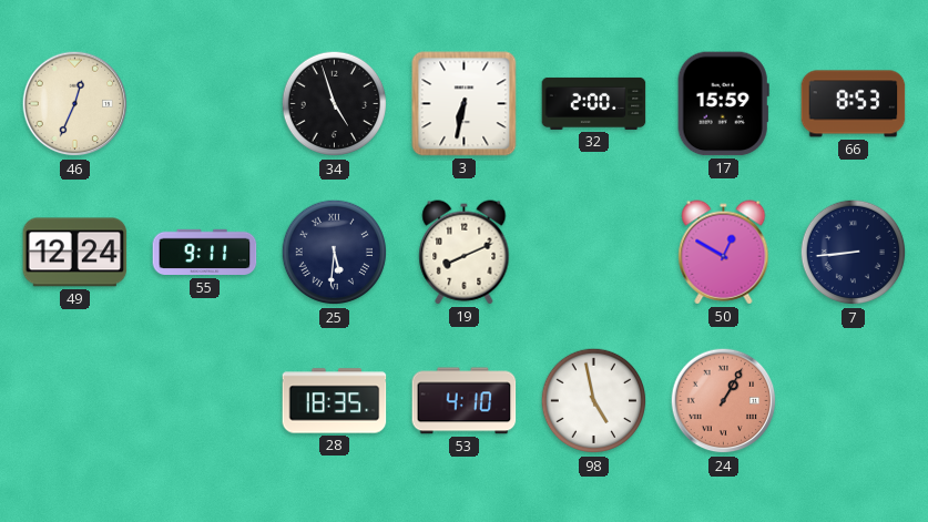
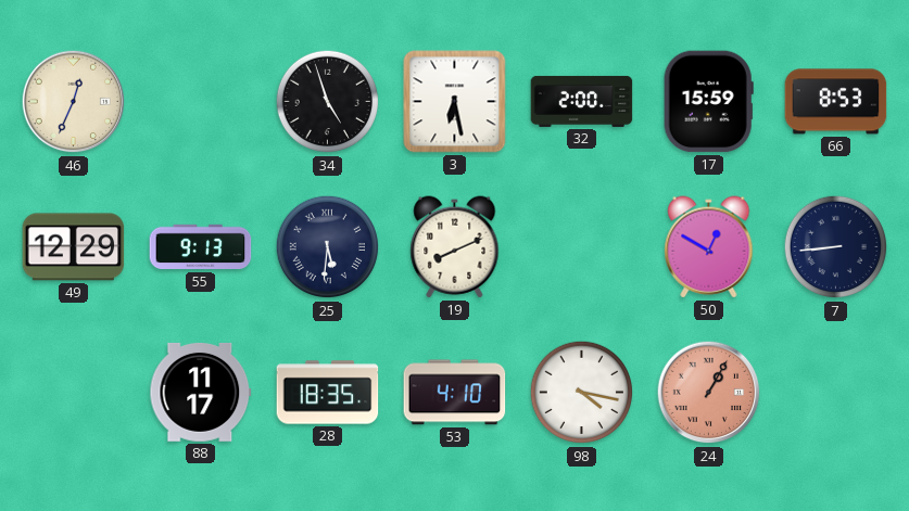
3: 6:32 -> 6:28
49: 12:24 -> 12:29
55: 9:11 -> 9:13
88: none -> 11:17
98: 4:58 -> 4:17
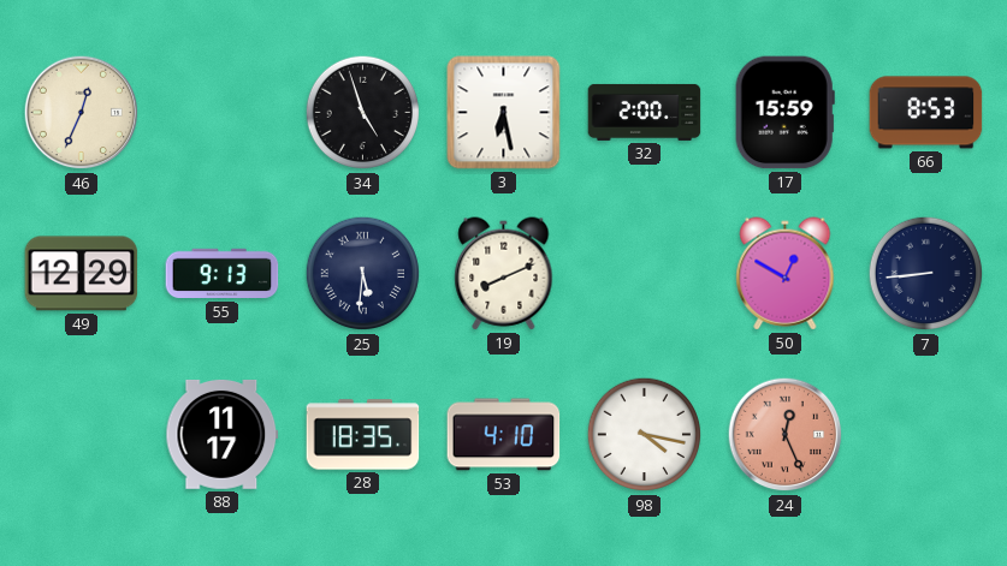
24: 1:05 -> 12:26
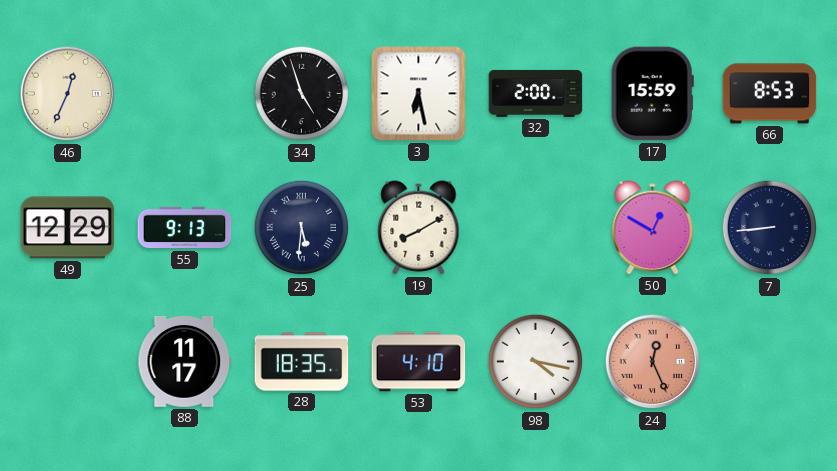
19: 8:11 -> 8:10
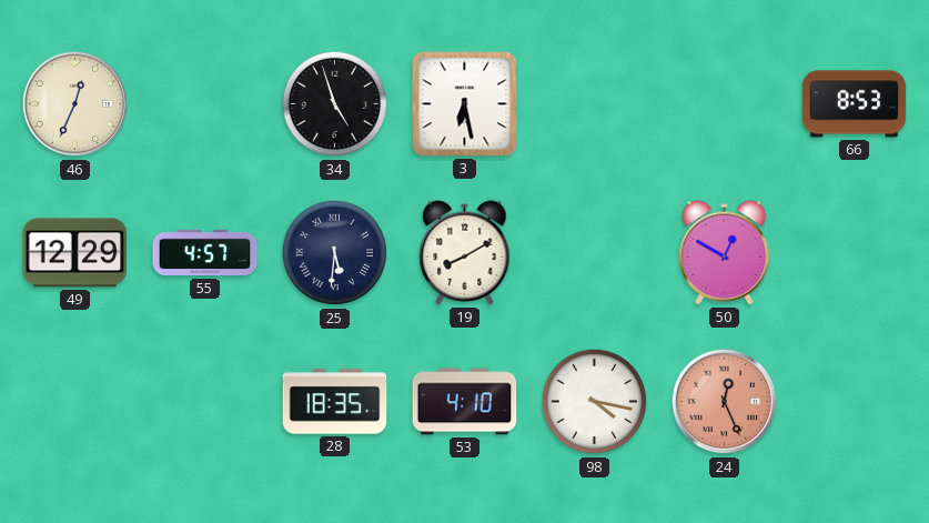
32: 2:00 -> none
17: 15:59 -> none
55: 9:13 -> 4:57
7: 8:44 -> none
88: 11:17 -> none
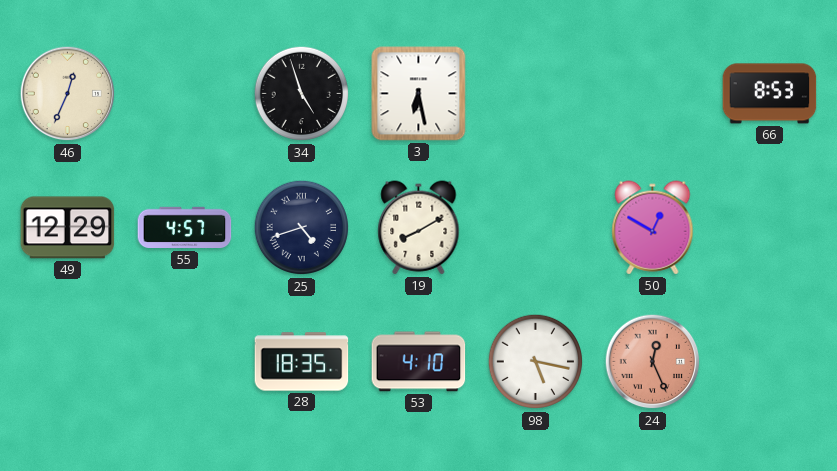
25: 5:31 -> 4:42
98: 4:17 -> 5:17
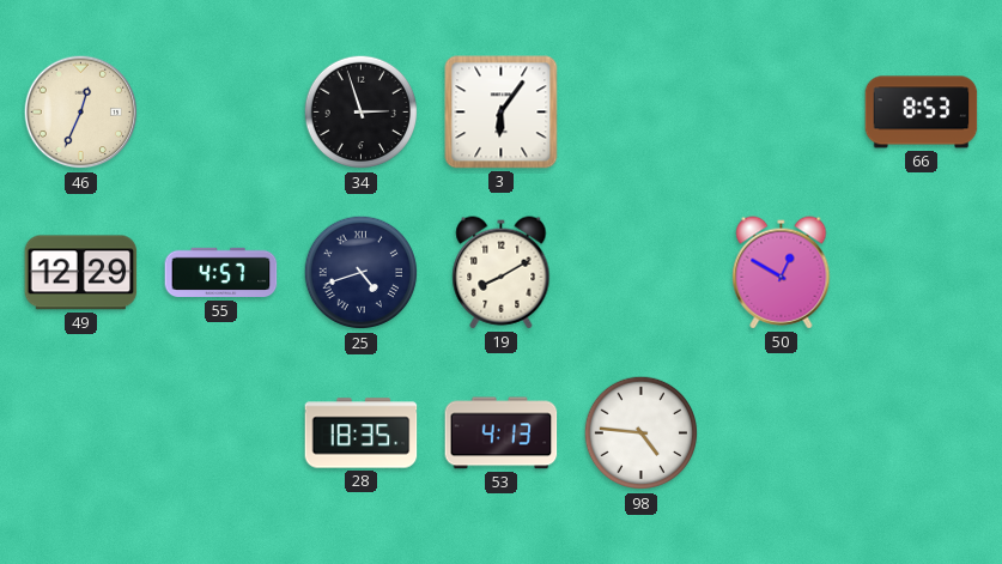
34: 4:57 -> 2:57
3: 6:28 -> 6:06
53: 4:10 -> 4:13
98: 5:17 -> 4:46
24: 12:26 -> none
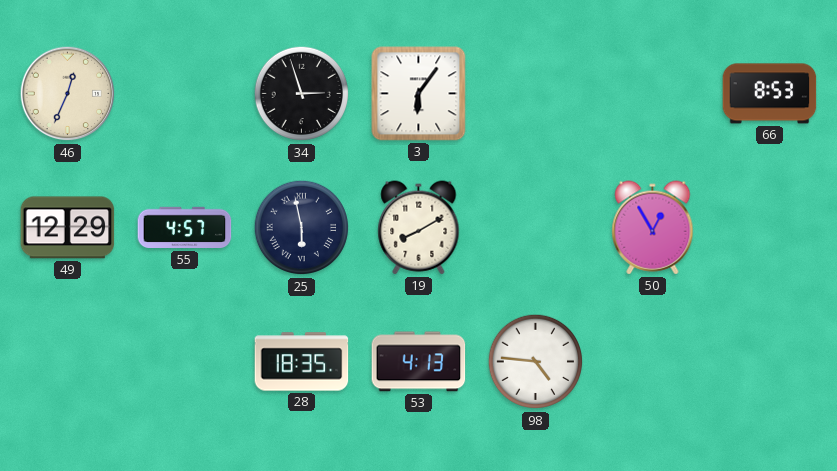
25: 4:42 -> 5:58
50: 12:50 -> 12:55
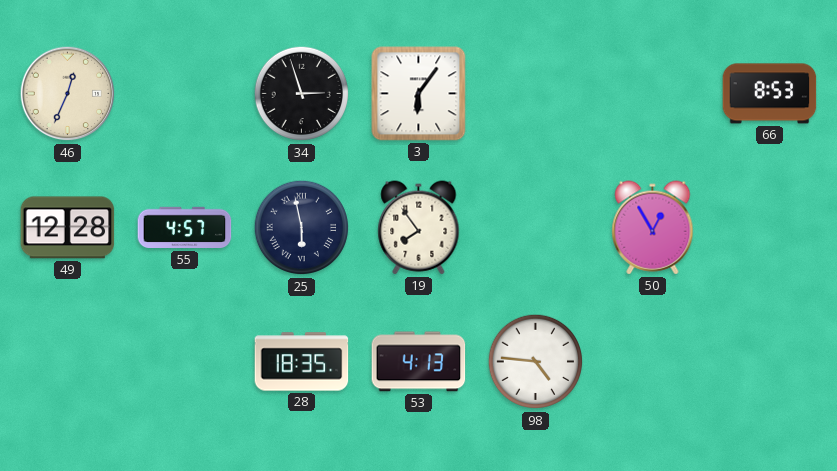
49: 12:29 -> 12:28
19: 8:10 -> 7:54
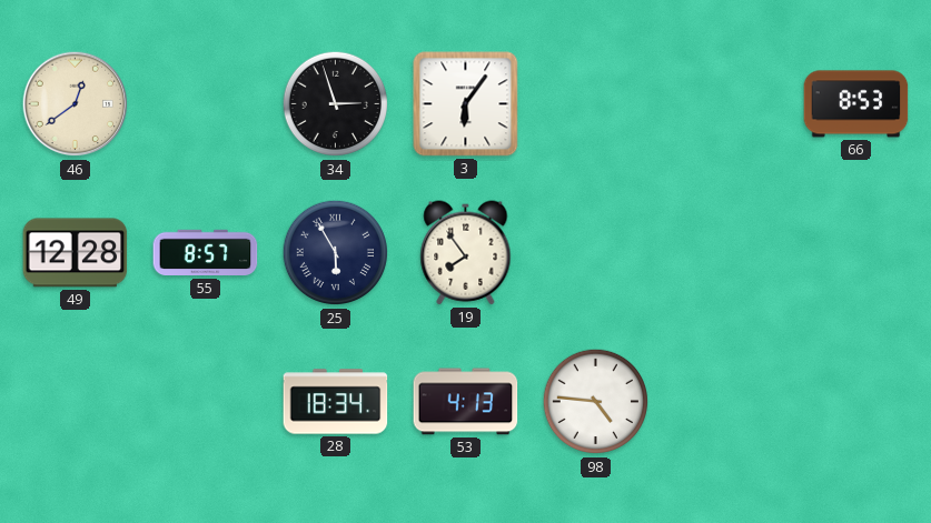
46: 12:34 -> 12:39
55: 4:57 -> 8:57
25: 5:58 -> 5:55
50: 12:55 -> none
28: 18:35 -> 18:34
